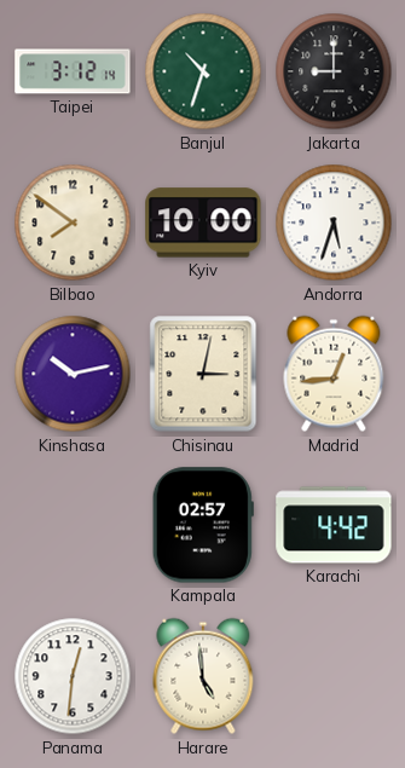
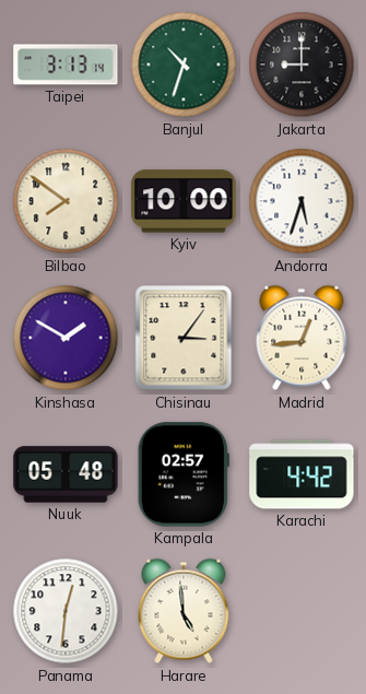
Taipei: 3:12 -> 3:13
Kinshasa: 10:13 -> 1:50
Chisinau: 3:02 -> 3:06
Nuuk: none -> 05:48
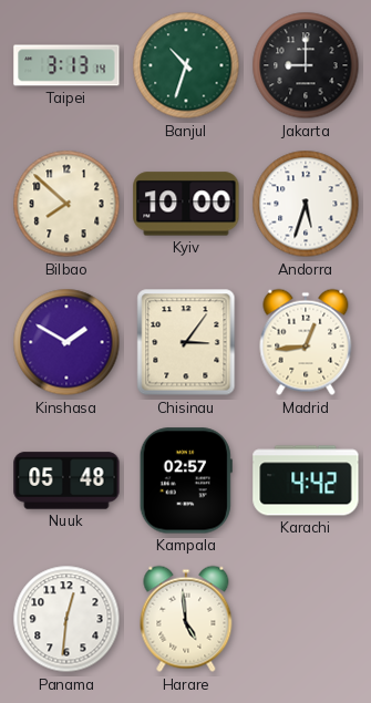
Bilbao: 7:51 -> 7:52
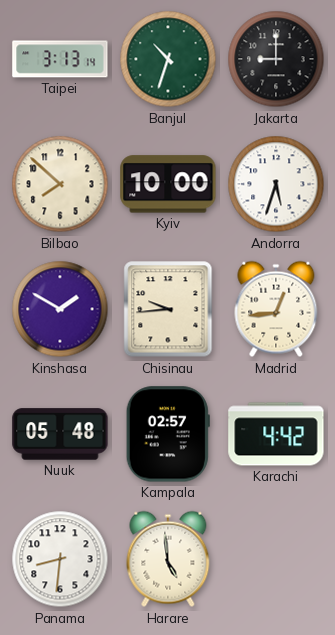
Chisinau: 3:06 -> 9:44
Panama: 12:31 -> 8:31
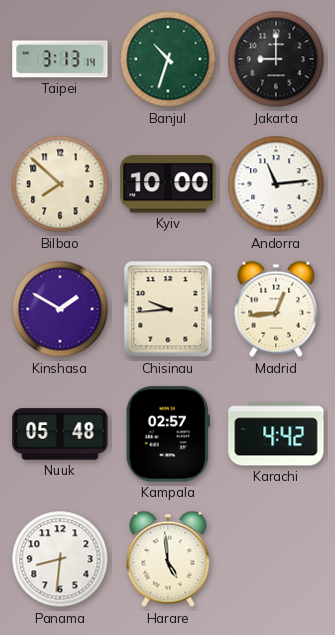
Andorra: 5:33 -> 11:14
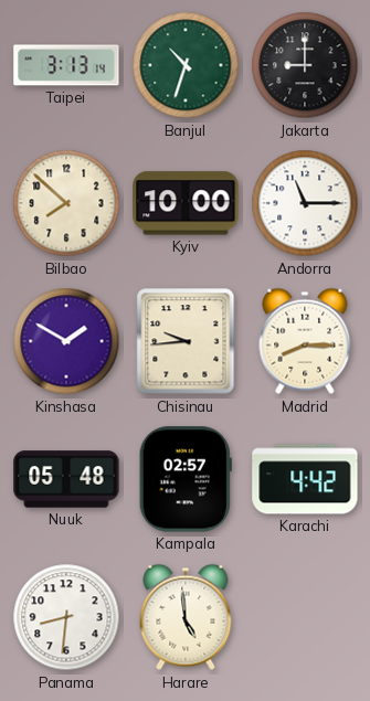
Andorra: 11:14 -> 11:15
Madrid: 12:44 -> 8:15
